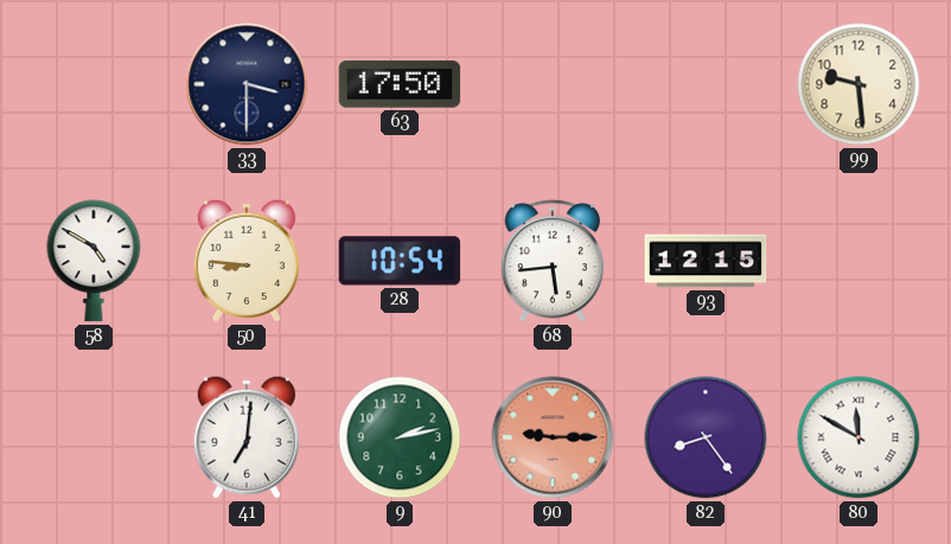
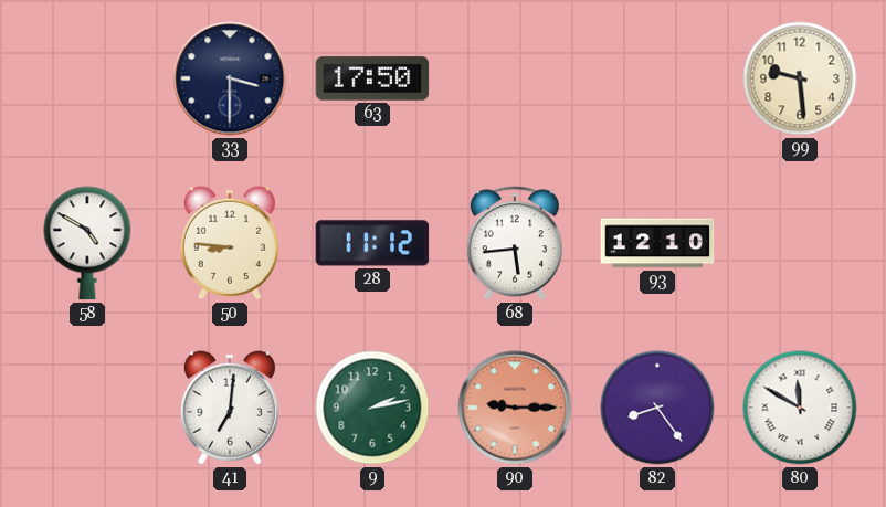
28: 10:54 -> 11:12
93: 12:15 -> 12:10
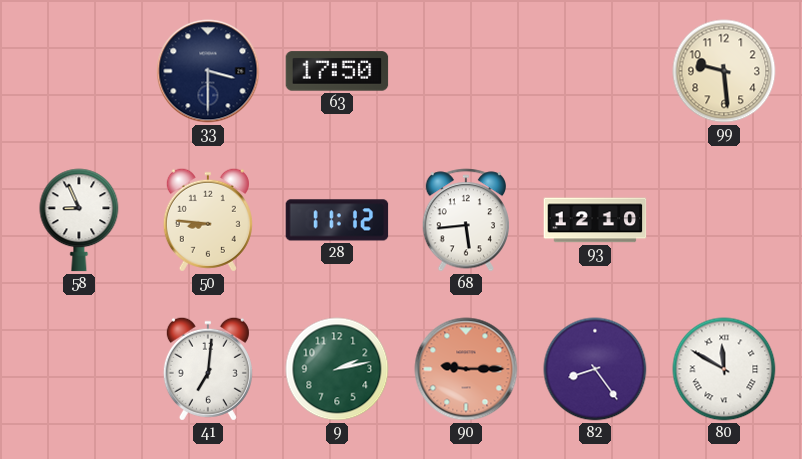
58: 4:50 -> 8:56
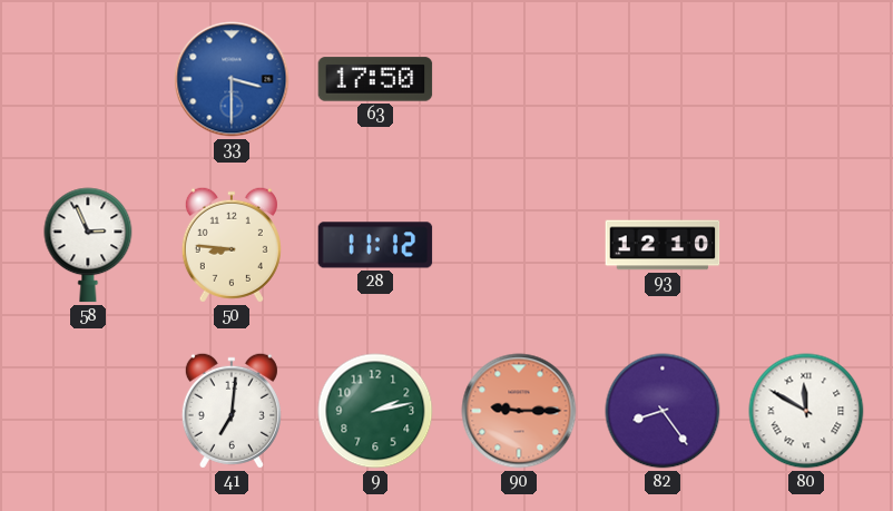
33 dial: navy -> blue
99: 9:29 -> none
58: 8:56 -> 2:56
68: 5:44 -> none
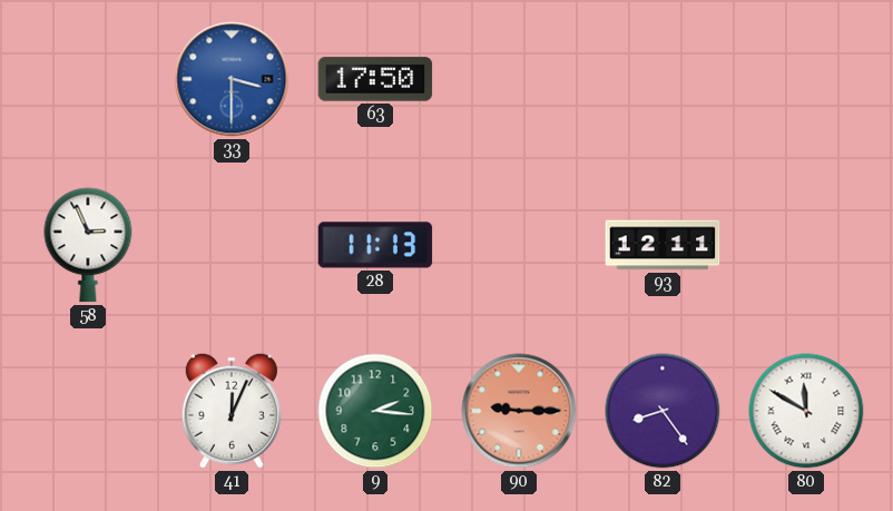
50: 8:46 -> none
28: 11:12 -> 11:13
93: 12:10 -> 12:11
41: 7:01 -> 12:04
9: 2:13 -> 2:16
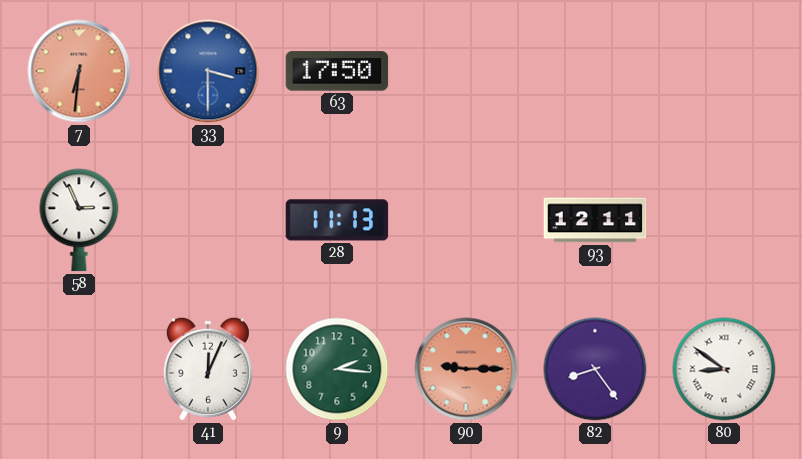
7: none -> 6:31
80: 11:50 -> 8:51
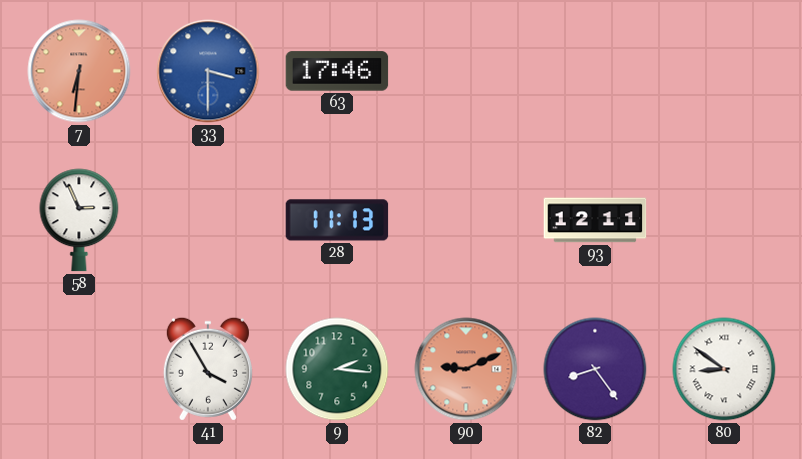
63: 17:50 -> 17:46
41: 12:04 -> 3:55
90: 9:15 -> 9:11
